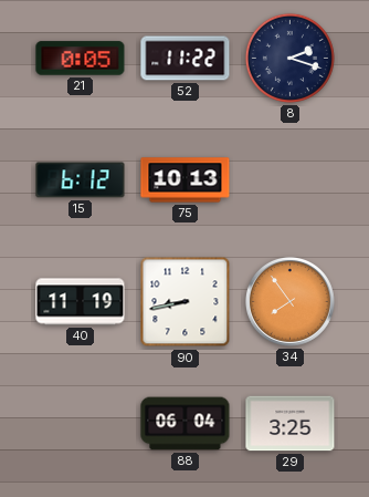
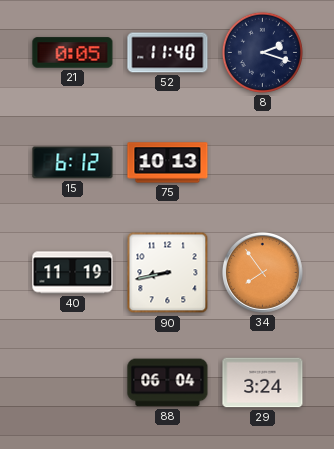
52: 11:22 -> 11:40
29: 3:25 -> 3:24
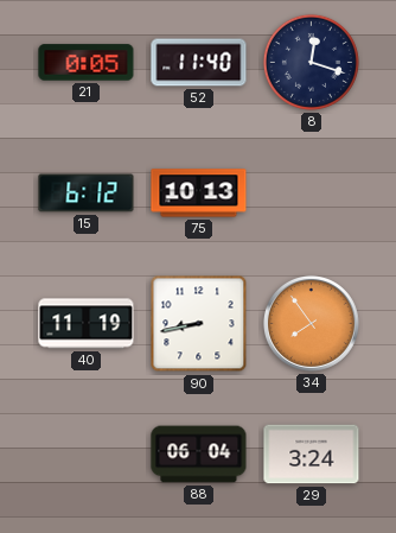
8: 2:18 -> 12:18
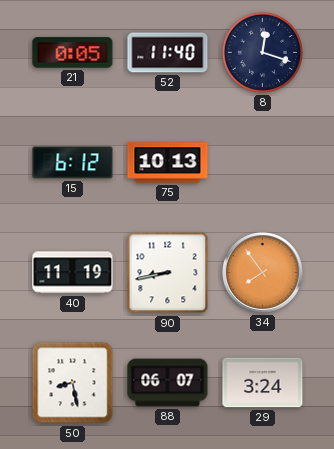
50: none -> 8:28
88: 06:04 -> 06:07
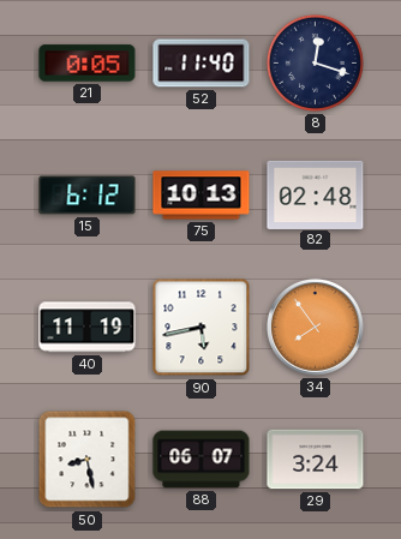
82: none -> 02:48
90: 8:43 -> 5:43
